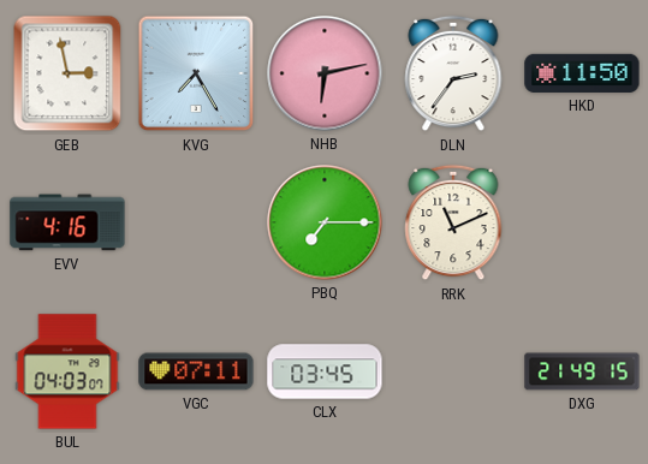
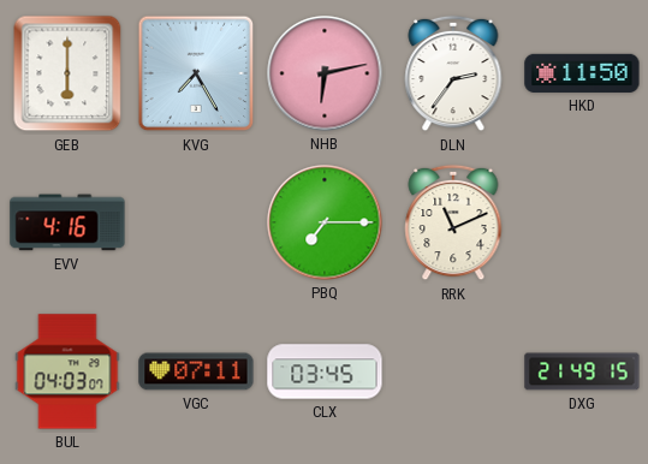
GEB: 2:58 -> 6:00
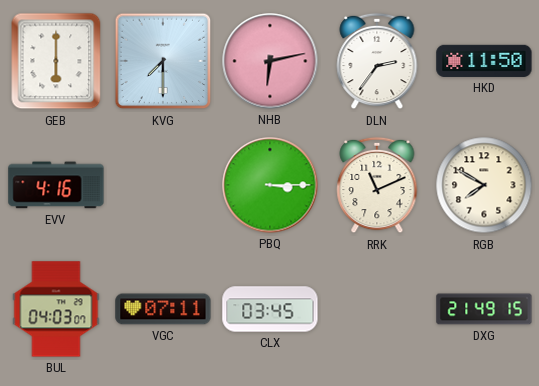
KVG: 7:25 -> 7:30
PBQ: 7:15 -> 3:15
RGB: none -> 7:50
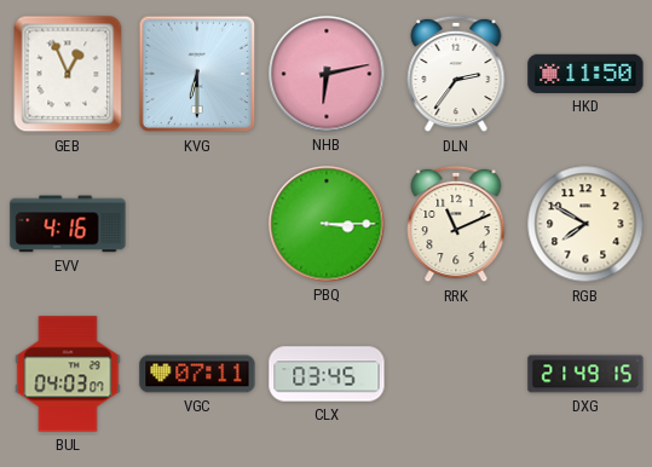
GEB: 6:00 -> 12:56
KVG: 7:30 -> 6:30
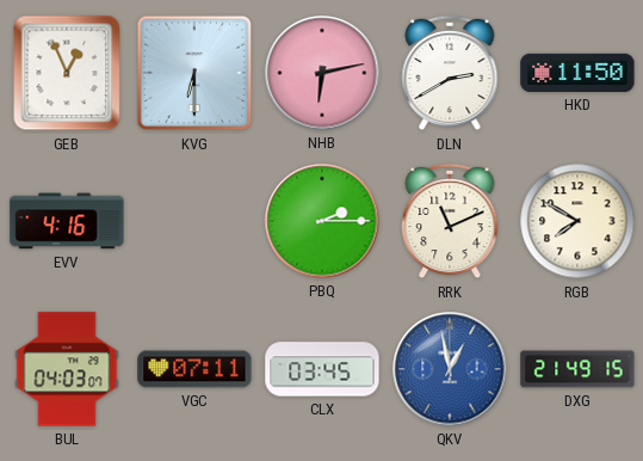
DLN: 2:36 -> 2:40
PBQ: 3:15 -> 2:15
QKV: none -> 12:58
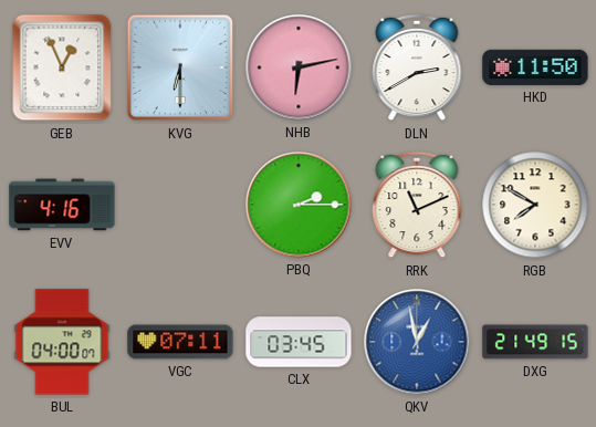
BUL: 04:03 -> 04:00
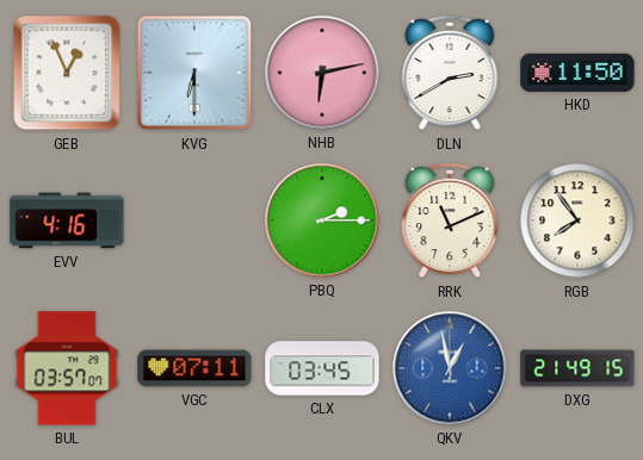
RGB: 7:50 -> 7:54
BUL: 04:00 -> 03:57
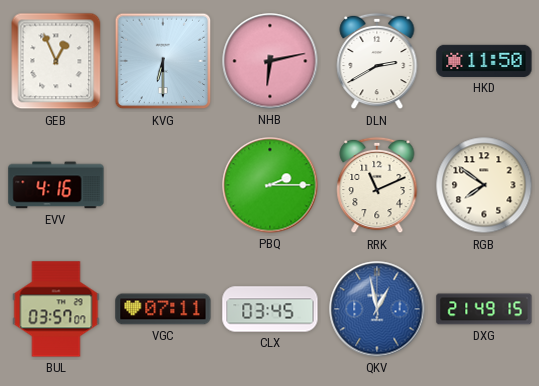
RGB: 7:54 -> 7:51
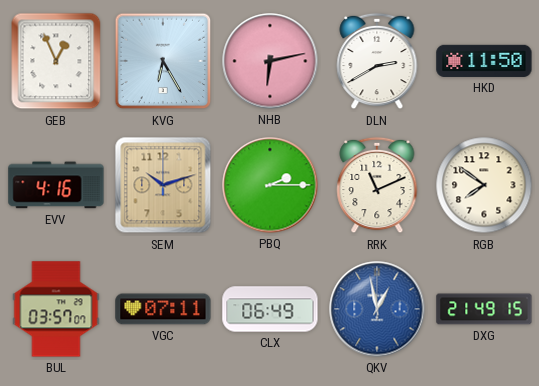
KVG: 6:30 -> 6:25
SEM: none -> 10:12
CLX: 03:45 -> 06:49
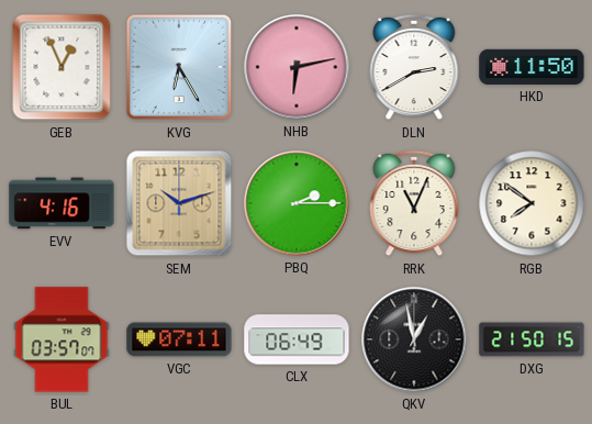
RRK: 11:11 -> 11:04
QKV dial: blue -> black
DXG: 21:49 -> 21:50
